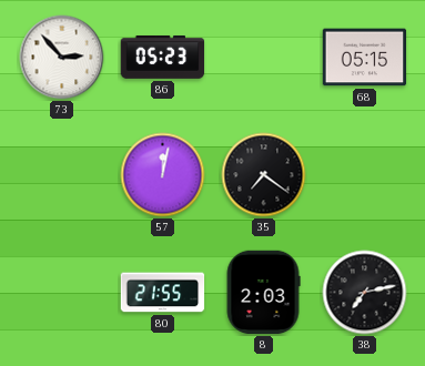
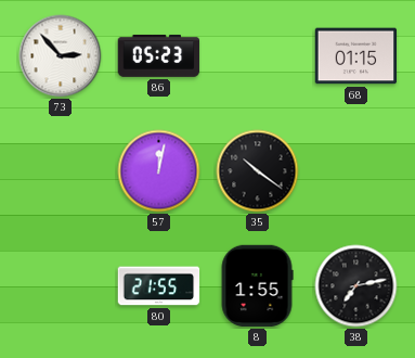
68: 05:15 -> 01:15
35: 7:21 -> 10:21
8: 2:03 -> 1:55
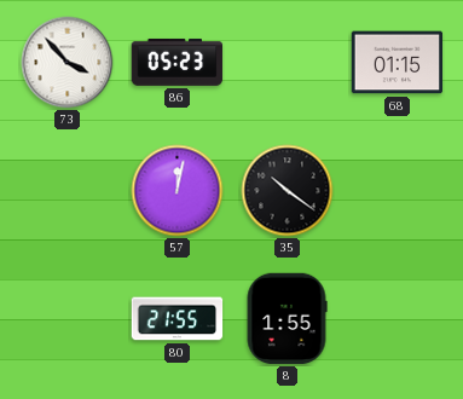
73: 2:53 -> 3:53
38: 7:13 -> none
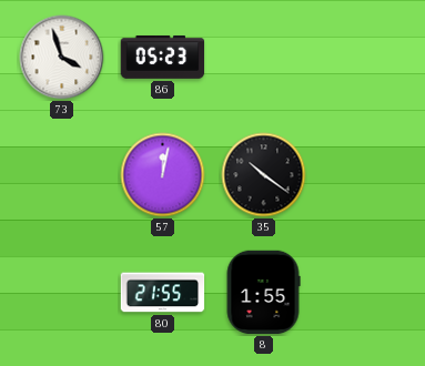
73: 3:53 -> 3:57
68: 01:15 -> none
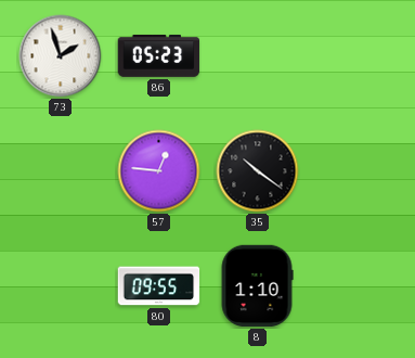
73: 3:57 -> 1:57
57: 12:02 -> 12:46
80: 21:55 -> 09:55
8: 1:55 -> 1:10
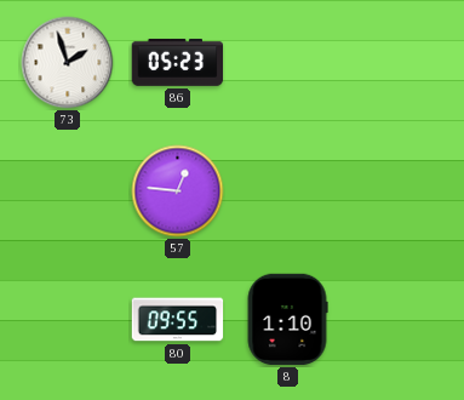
35: 10:21 -> none
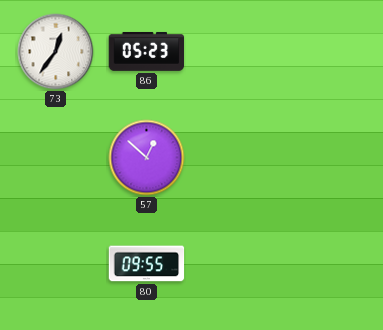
73: 1:57 -> 12:36
57: 12:46 -> 12:52
8: 1:10 -> none
